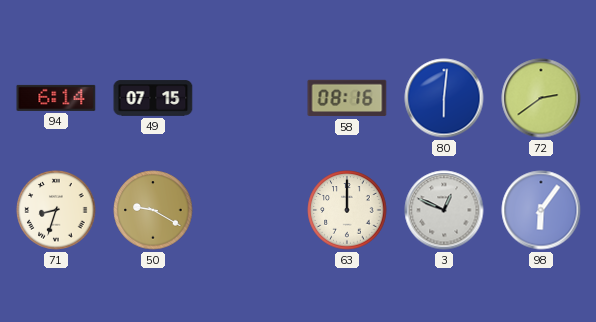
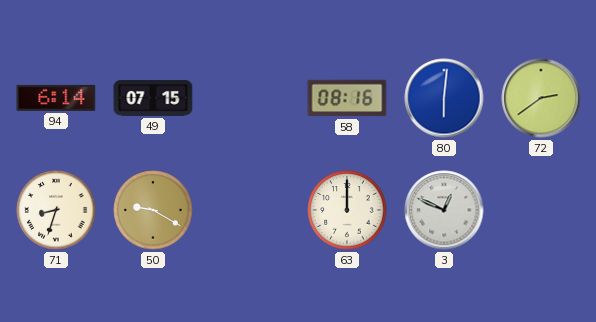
98: 6:06 -> none
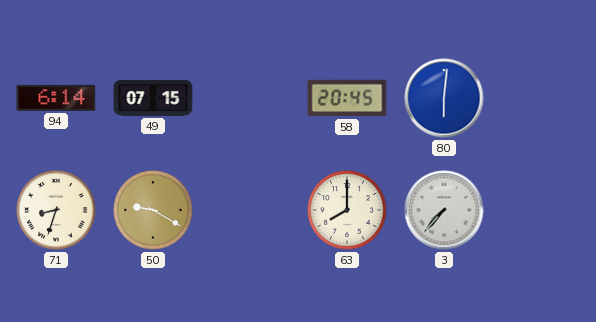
58: 08:16 -> 20:45
72: 2:39 -> none
63: 12:00 -> 8:00
3: 12:49 -> 7:37
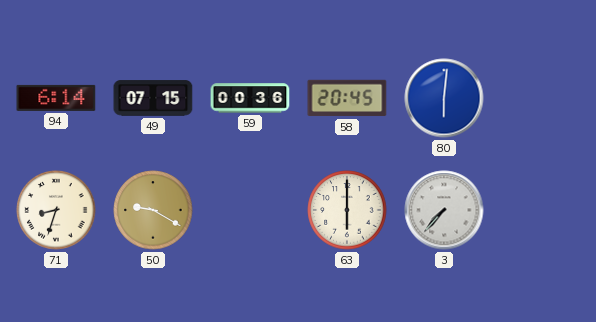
59: none -> 00:36
63: 8:00 -> 6:00
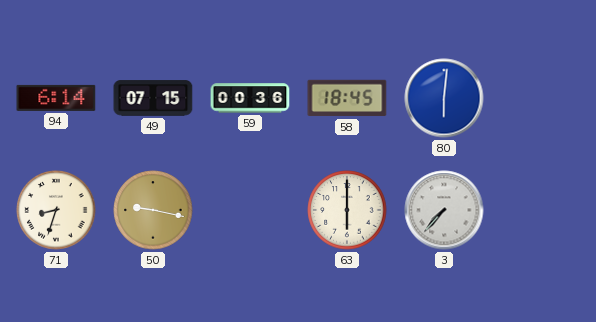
58: 20:45 -> 18:45
50: 9:20 -> 9:17
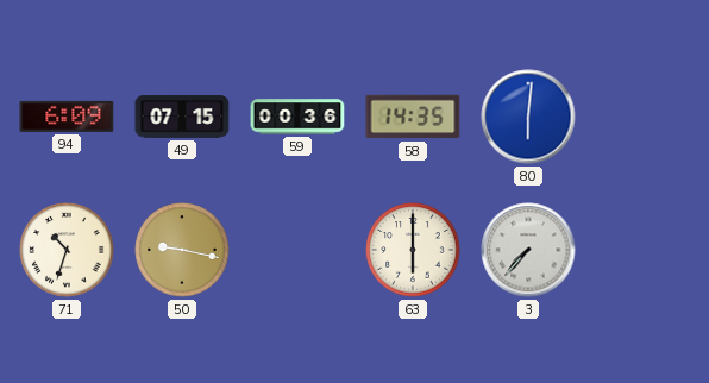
94: 6:14 -> 6:09
58: 18:45 -> 14:35
71: 8:33 -> 10:33
